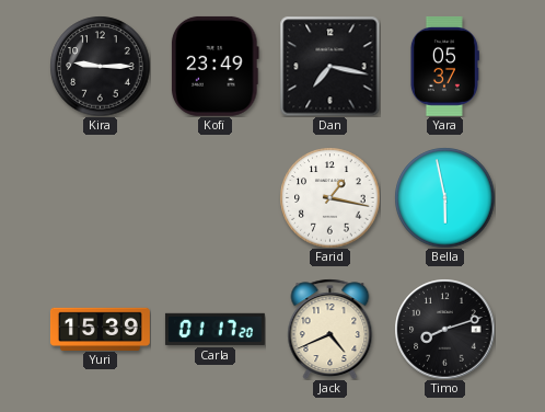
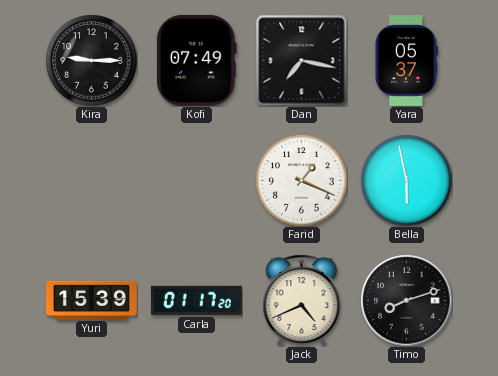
Kofi: 23:49 -> 07:49
Farid: 1:17 -> 1:19
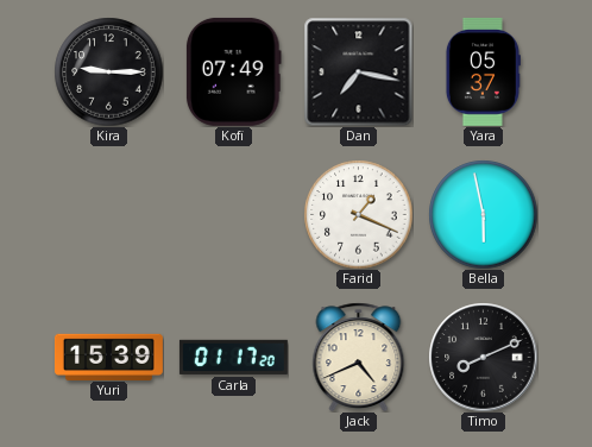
Timo: 8:12 -> 8:11
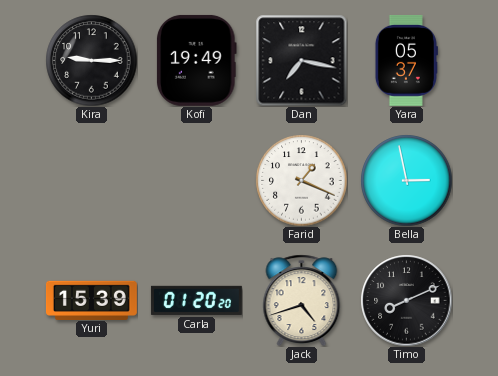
Kofi: 07:49 -> 19:49
Bella: 5:58 -> 2:58
Carla: 01:17 -> 01:20
Jack: 4:41 -> 4:42
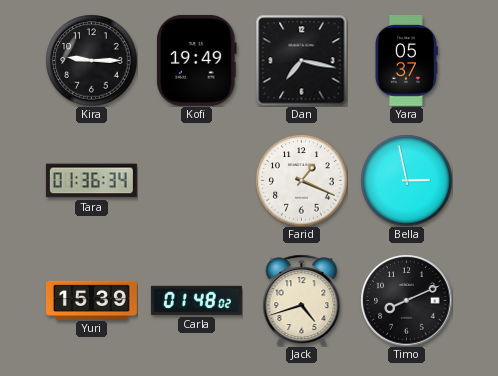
Tara: none -> 01:36
Carla: 01:20 -> 01:48
